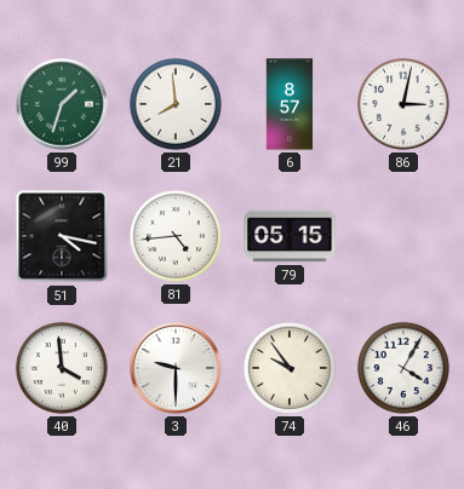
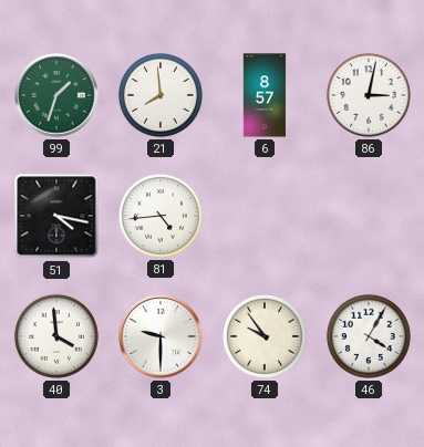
79: 05:15 -> none
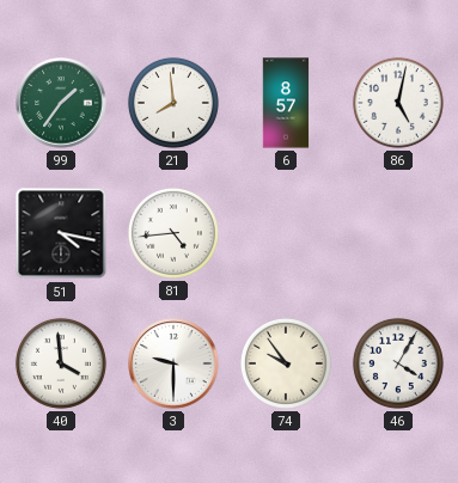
99: 1:33 -> 1:36
86: 3:02 -> 5:02
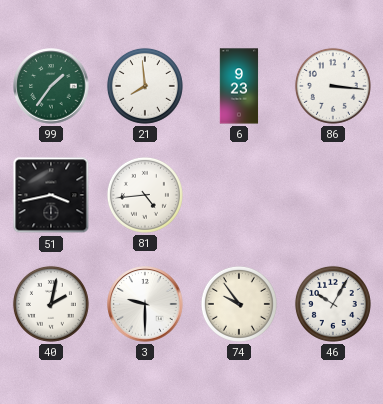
6: 8:57 -> 9:23
86: 5:02 -> 3:16
51: 4:17 -> 3:43
40: 3:59 -> 2:02
46: 4:05 -> 10:05
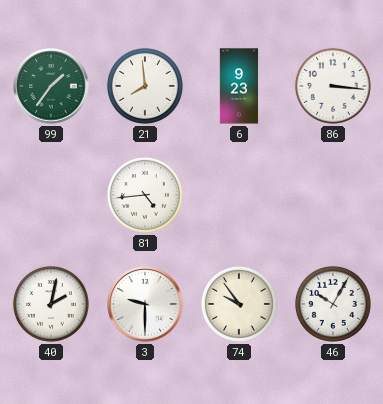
51: 3:43 -> none
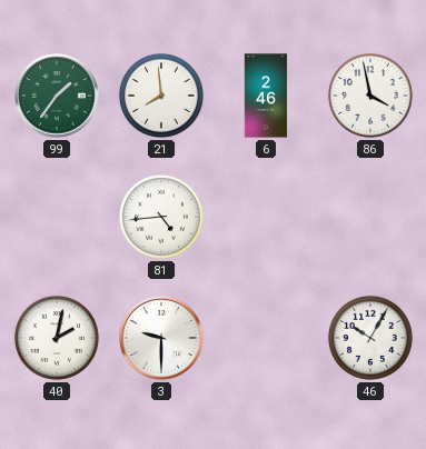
6: 9:23 -> 2:46
86: 3:16 -> 3:58
74: 9:54 -> none
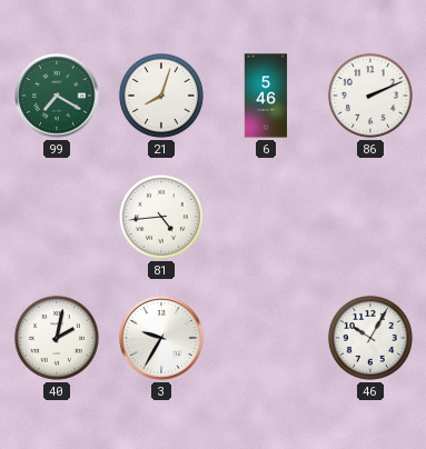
99: 1:36 -> 7:20
21: 7:59 -> 8:03
6: 2:46 -> 5:46
86: 3:58 -> 2:11
3: 9:30 -> 9:35
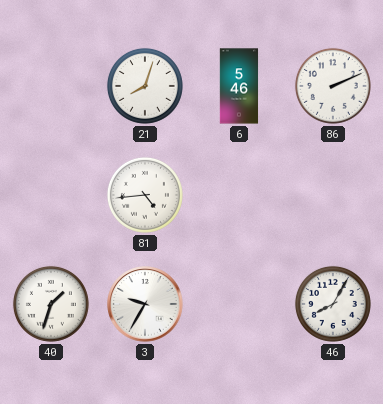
99: 7:20 -> none
40: 2:02 -> 1:33
46: 10:05 -> 8:05
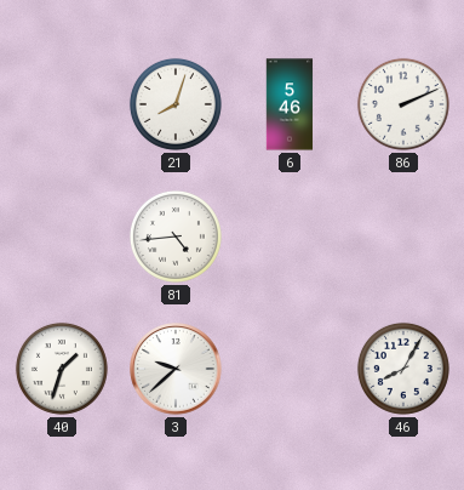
3: 9:35 -> 9:38
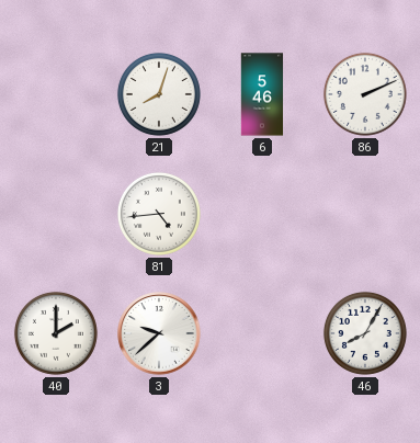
40: 1:33 -> 2:00
